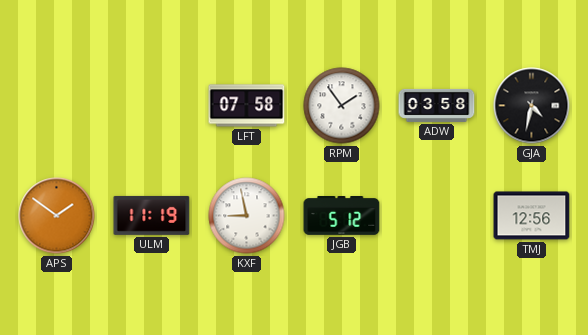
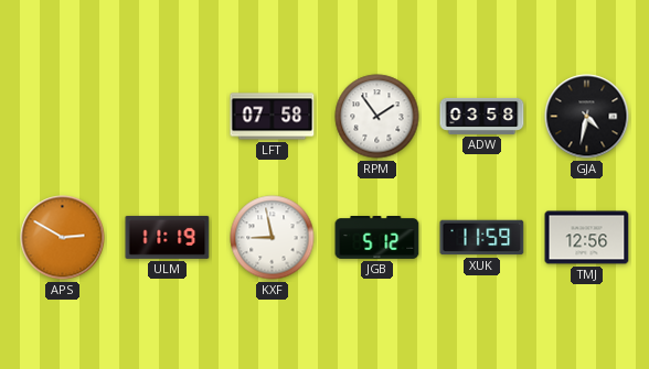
APS: 1:51 -> 2:50
XUK: none -> 11:59
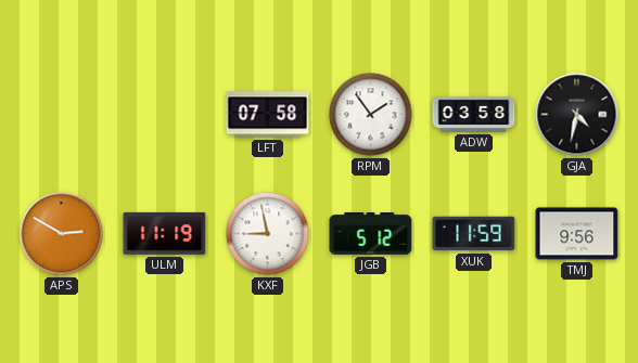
TMJ: 12:56 -> 9:56
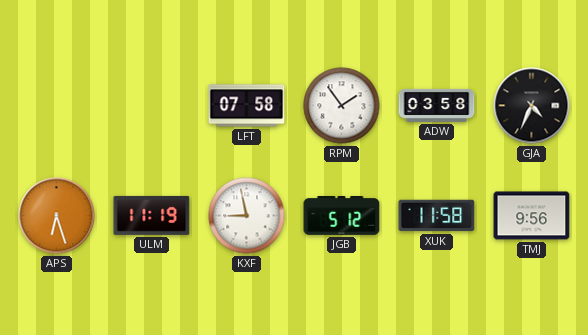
GJA: 4:32 -> 4:34
APS: 2:50 -> 6:27
XUK: 11:59 -> 11:58
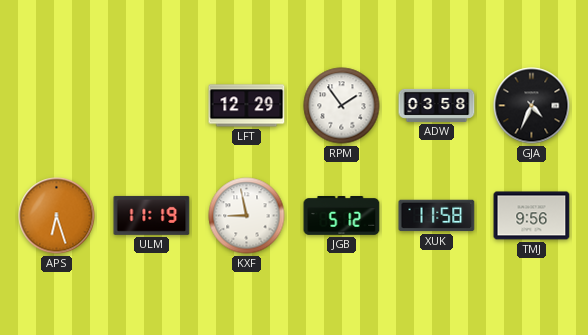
LFT: 07:58 -> 12:29
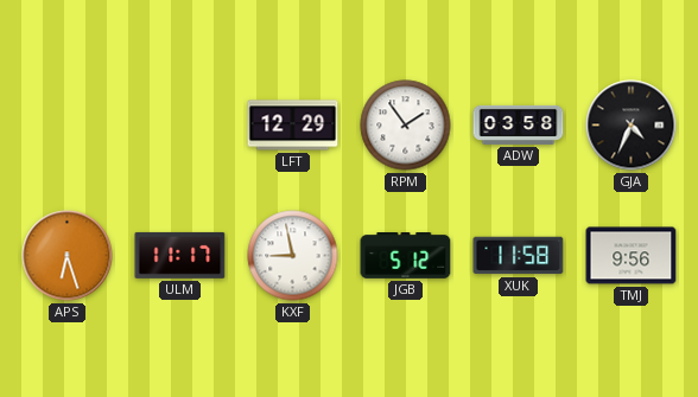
ULM: 11:19 -> 11:17
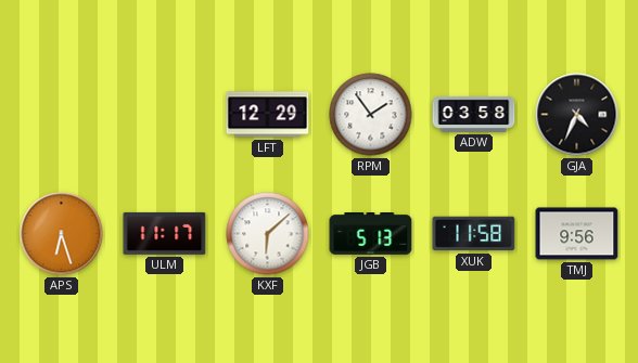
KXF: 8:58 -> 6:08
JGB: 5:12 -> 5:13
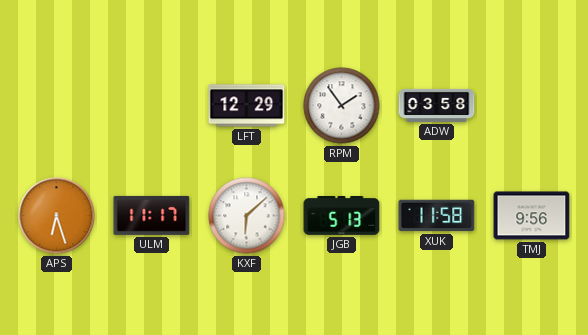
GJA: 4:34 -> none
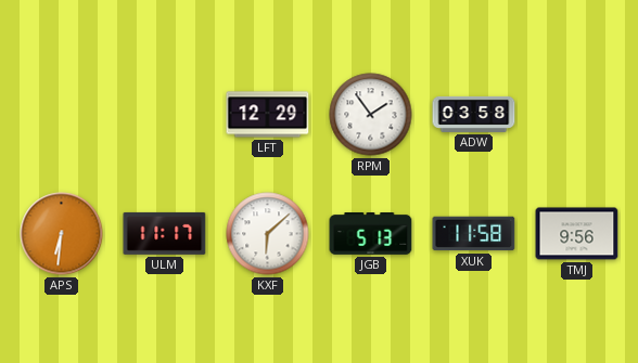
APS: 6:27 -> 6:31
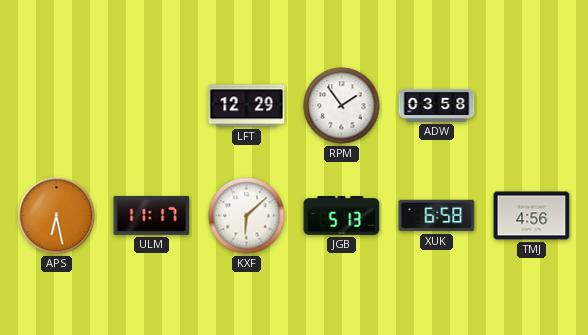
APS: 6:31 -> 6:28
XUK: 11:58 -> 6:58
TMJ: 9:56 -> 4:56
